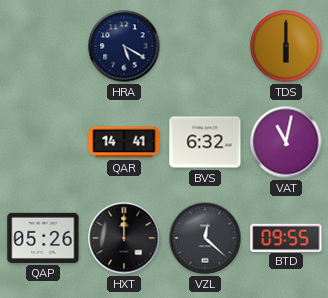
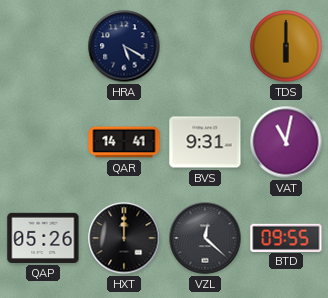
BVS: 6:32 -> 9:31
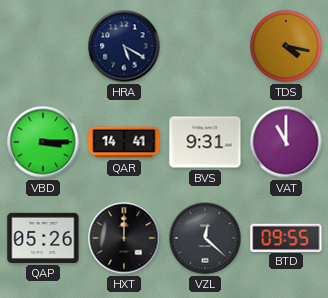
TDS: 6:00 -> 4:17
VBD: none -> 3:15
VAT: 11:02 -> 11:00
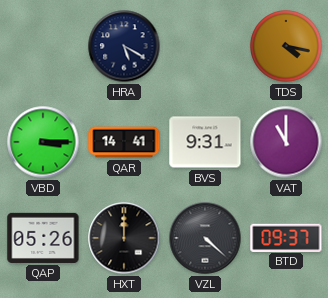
VZL: 12:22 -> 4:22
BTD: 09:55 -> 09:37
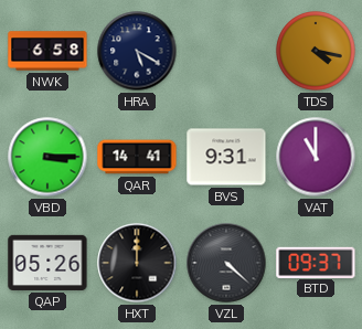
NWK: none -> 6:58
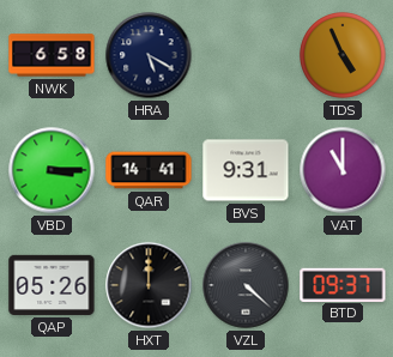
TDS: 4:17 -> 4:56
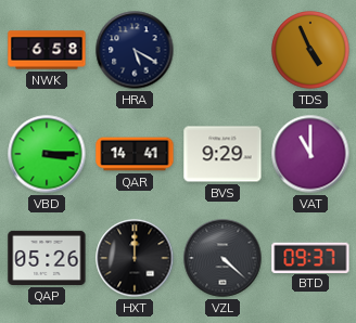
BVS: 9:31 -> 9:29
